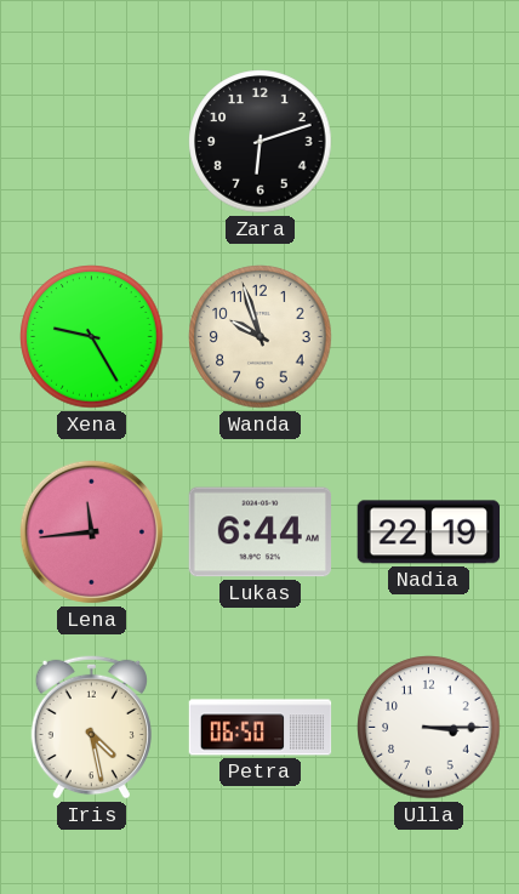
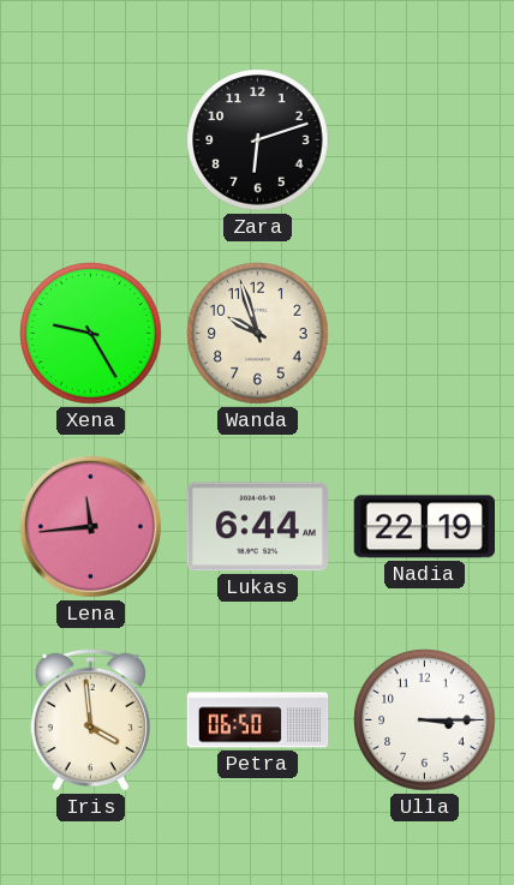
Iris: 4:28 -> 3:59
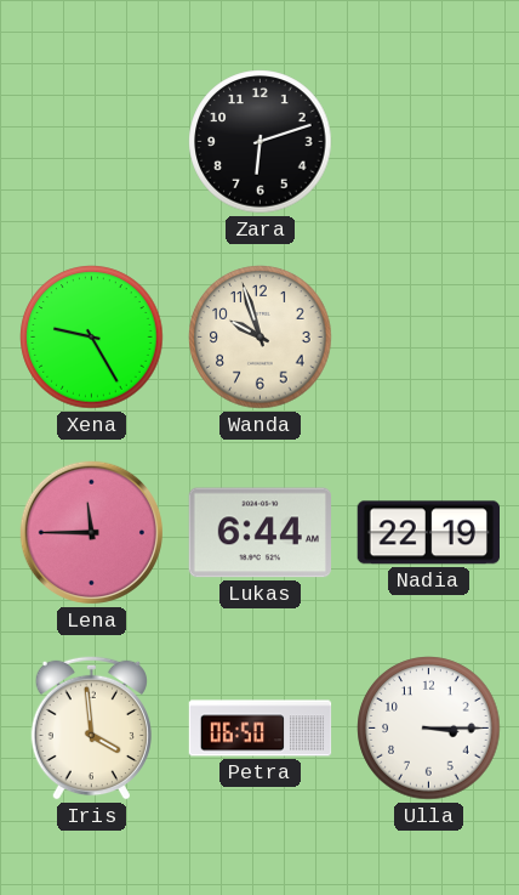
Lena: 11:44 -> 11:45
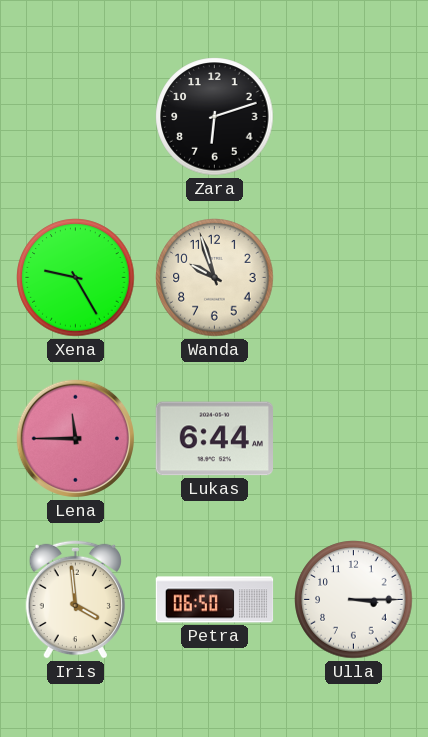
Nadia: 22:19 -> none
